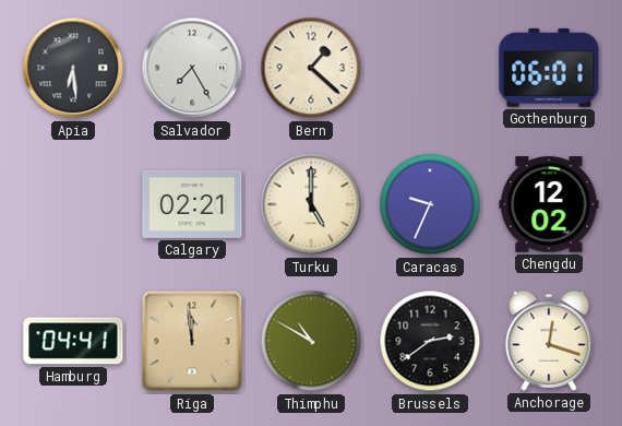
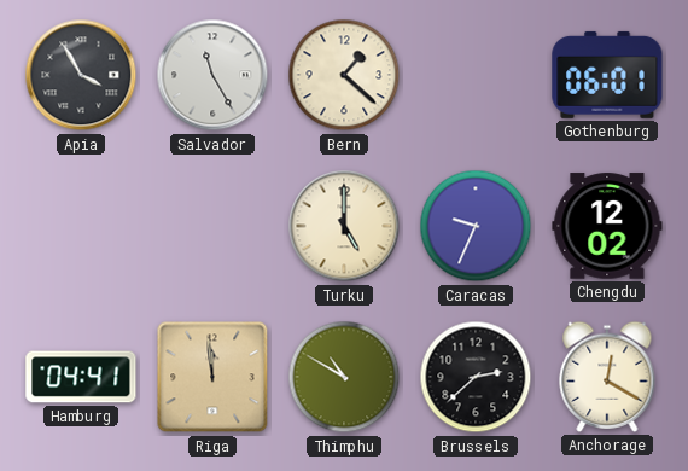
Apia: 6:29 -> 3:55
Salvador: 7:25 -> 11:25
Calgary: 02:21 -> none
Brussels: 2:39 -> 2:38
Anchorage: 12:18 -> 12:20
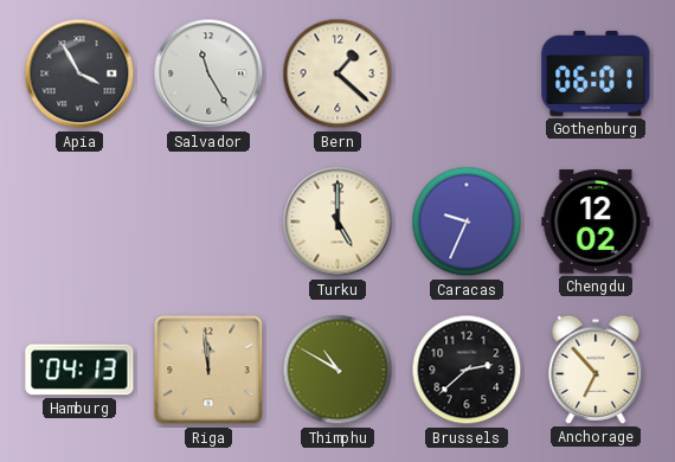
Hamburg: 04:41 -> 04:13
Anchorage: 12:20 -> 6:53
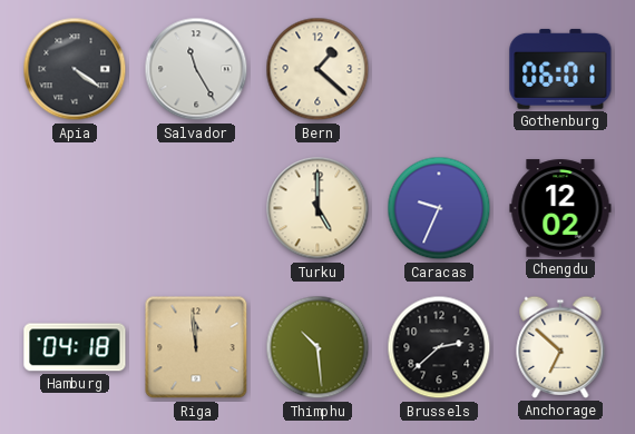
Apia: 3:55 -> 4:21
Hamburg: 04:13 -> 04:18
Thimphu: 10:50 -> 10:29
Anchorage: 6:53 -> 6:52
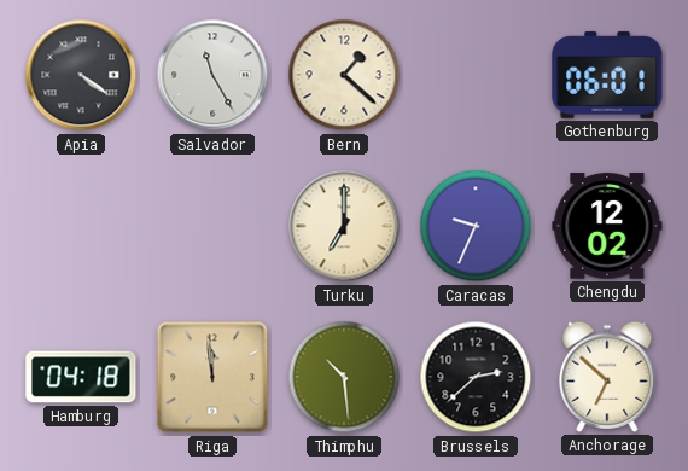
Turku: 5:00 -> 7:00
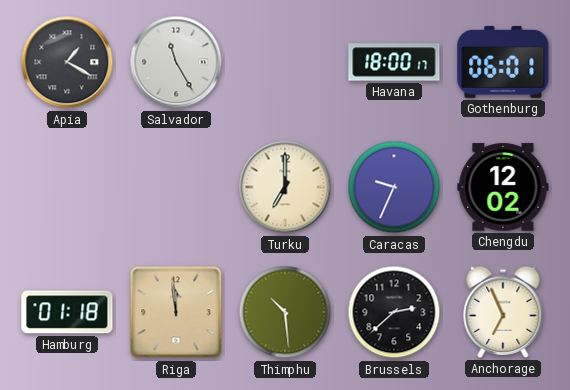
Apia: 4:21 -> 1:20
Bern: 1:22 -> none
Havana: none -> 18:00
Hamburg: 04:18 -> 01:18
Anchorage: 6:52 -> 6:56
